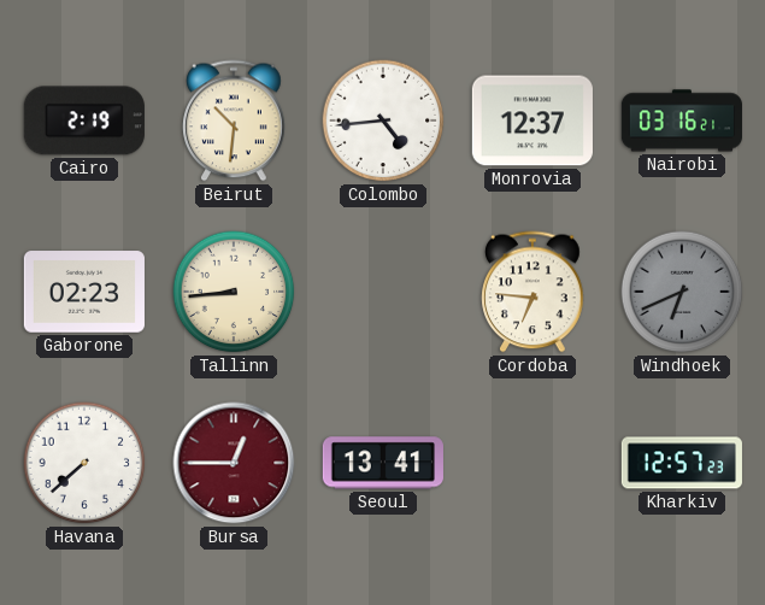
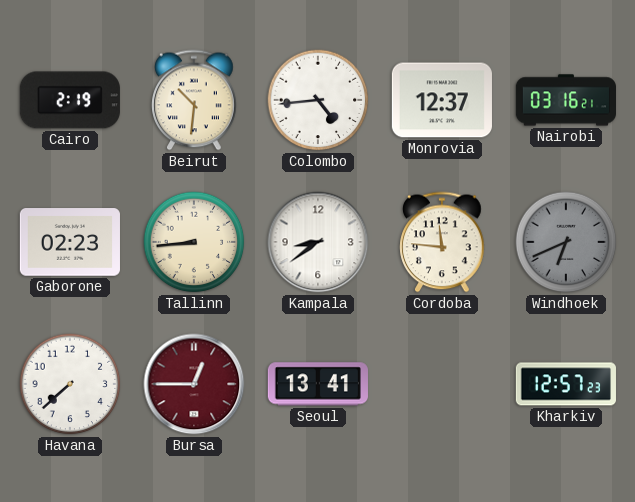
Kampala: none -> 8:39
Cordoba: 6:46 -> 11:46
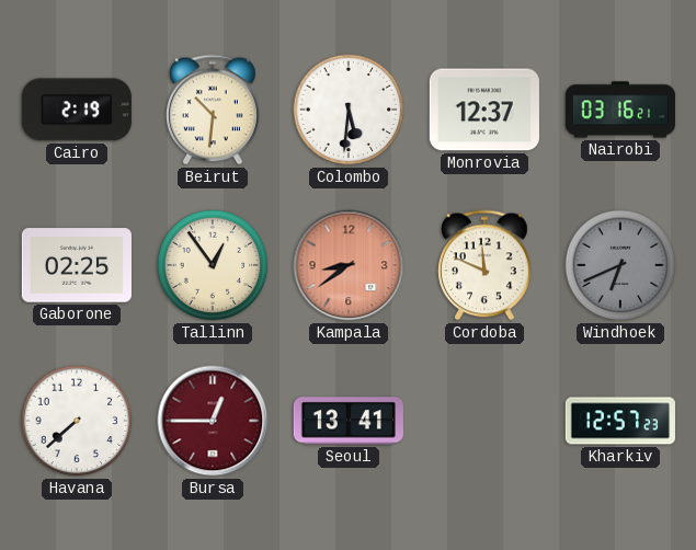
Colombo: 4:44 -> 5:31
Gaborone: 02:23 -> 02:25
Tallinn: 8:44 -> 12:54
Kampala dial: white -> salmon
Cordoba: 11:46 -> 11:49
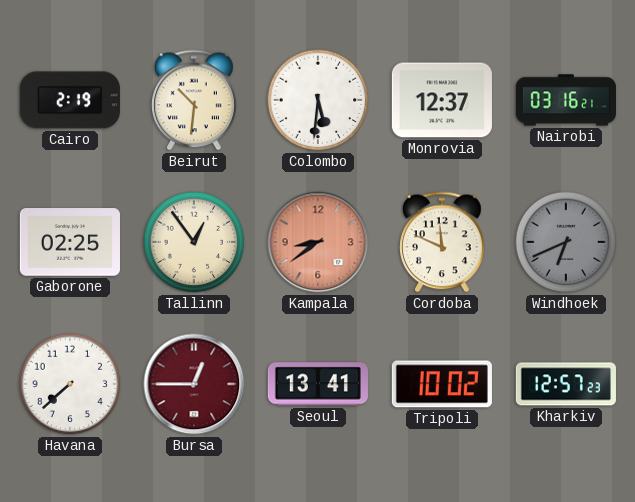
Tripoli: none -> 10:02
